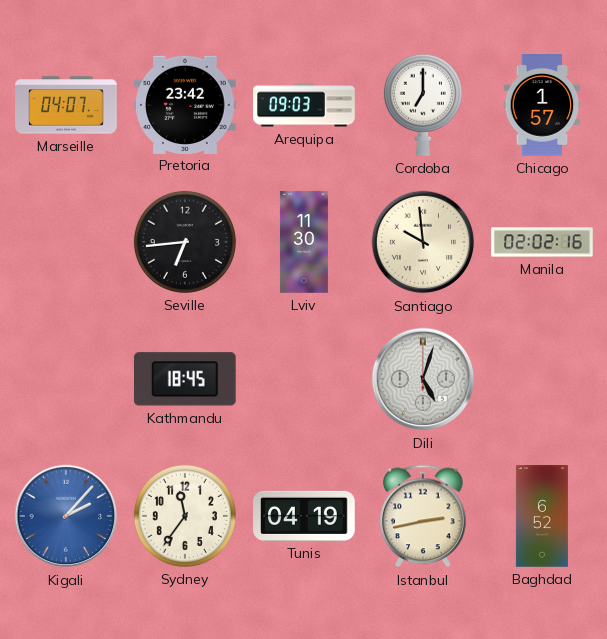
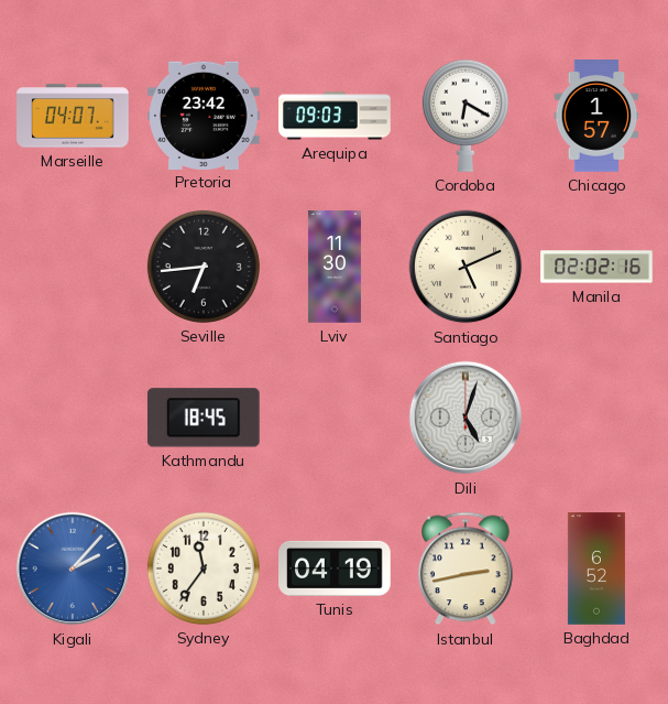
Cordoba: 7:00 -> 6:20
Santiago: 9:59 -> 5:11
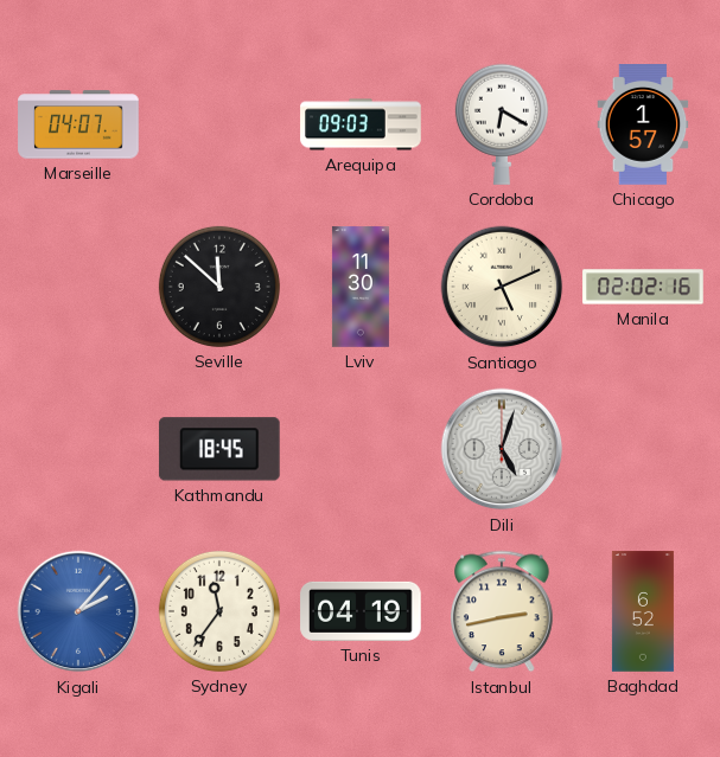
Pretoria: 23:42 -> none
Seville: 6:44 -> 11:52
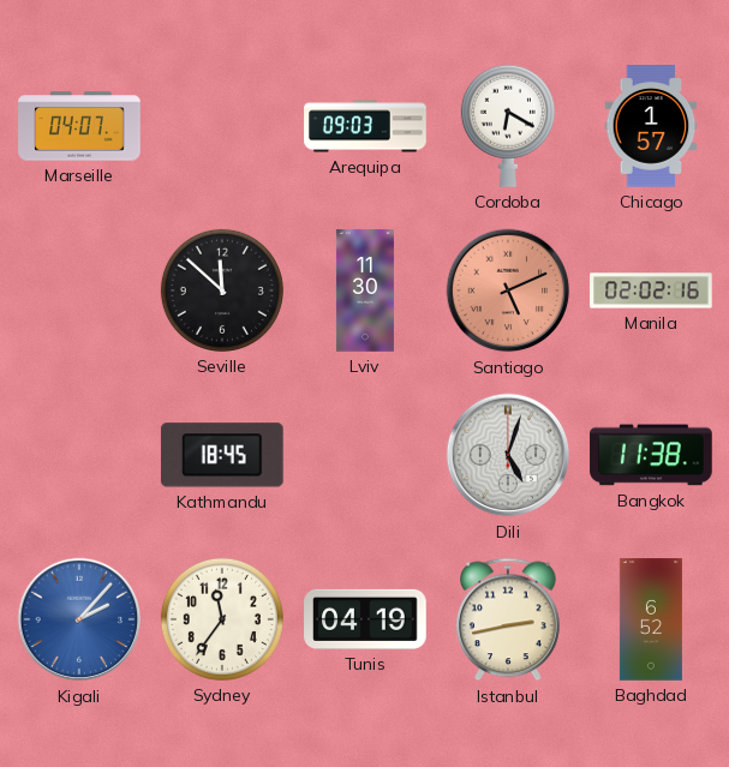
Santiago dial: cream -> salmon
Bangkok: none -> 11:38
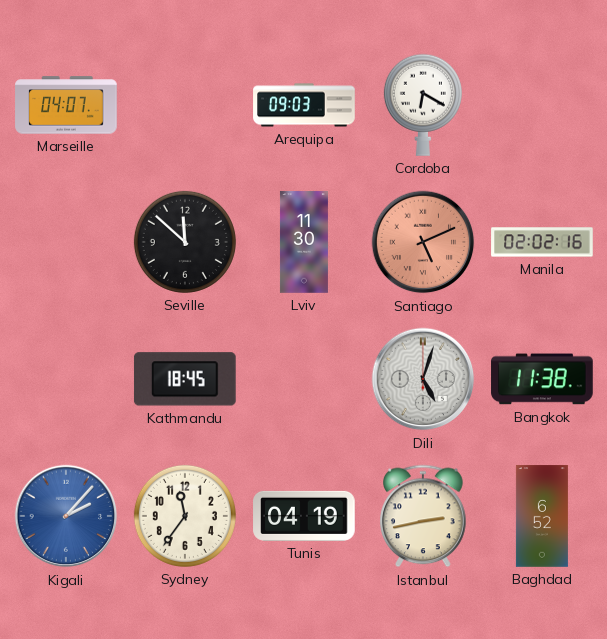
Chicago: 1:57 -> none
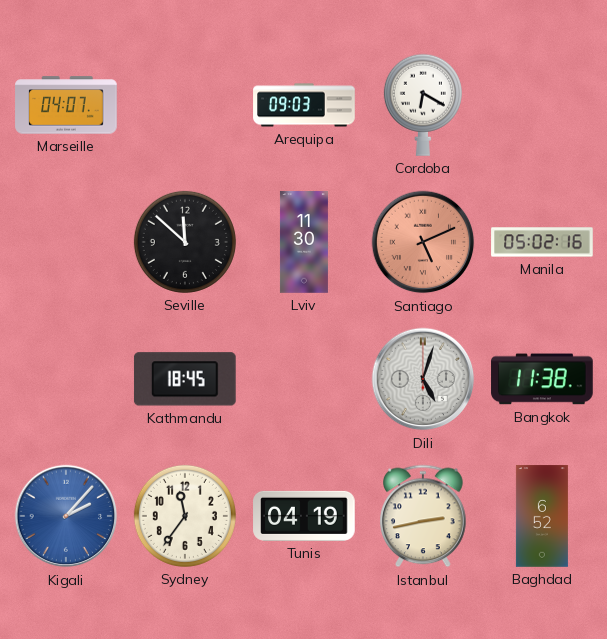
Manila: 02:02 -> 05:02
